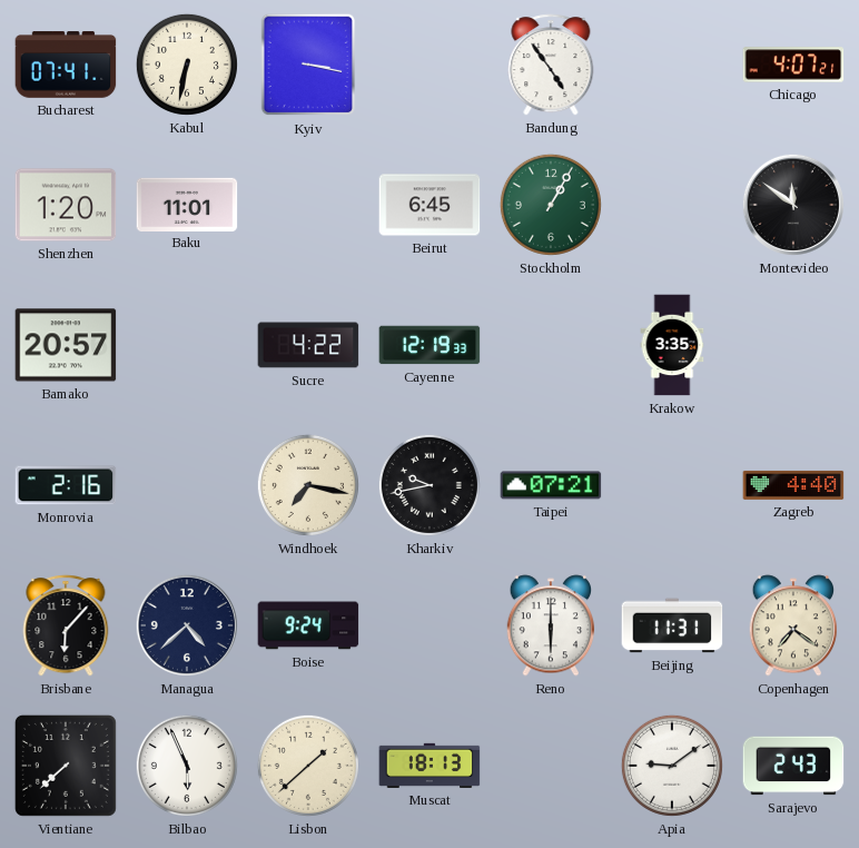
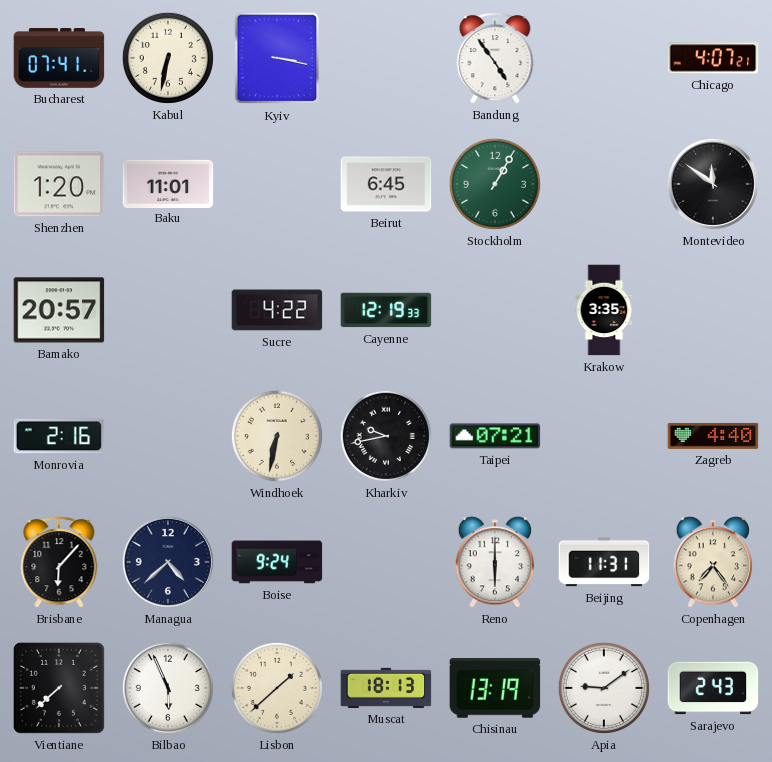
Windhoek: 7:17 -> 6:32
Copenhagen: 7:21 -> 7:24
Chisinau: none -> 13:19
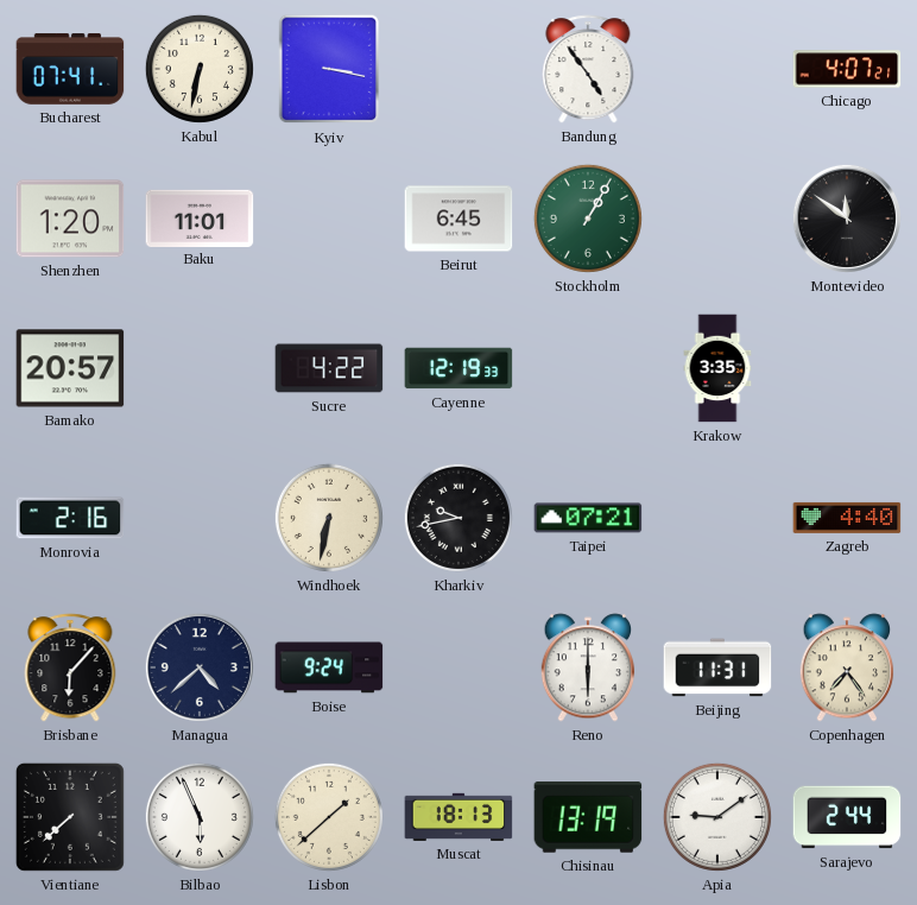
Sarajevo: 2:43 -> 2:44
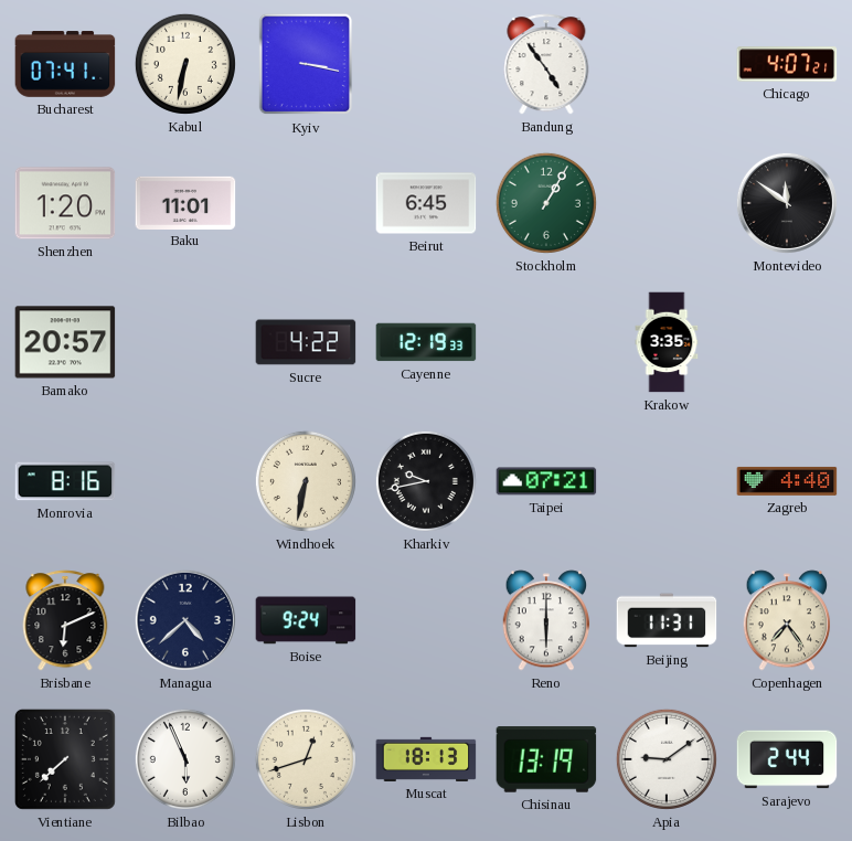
Monrovia: 2:16 -> 8:16
Brisbane: 6:07 -> 6:11
Lisbon: 1:38 -> 12:42
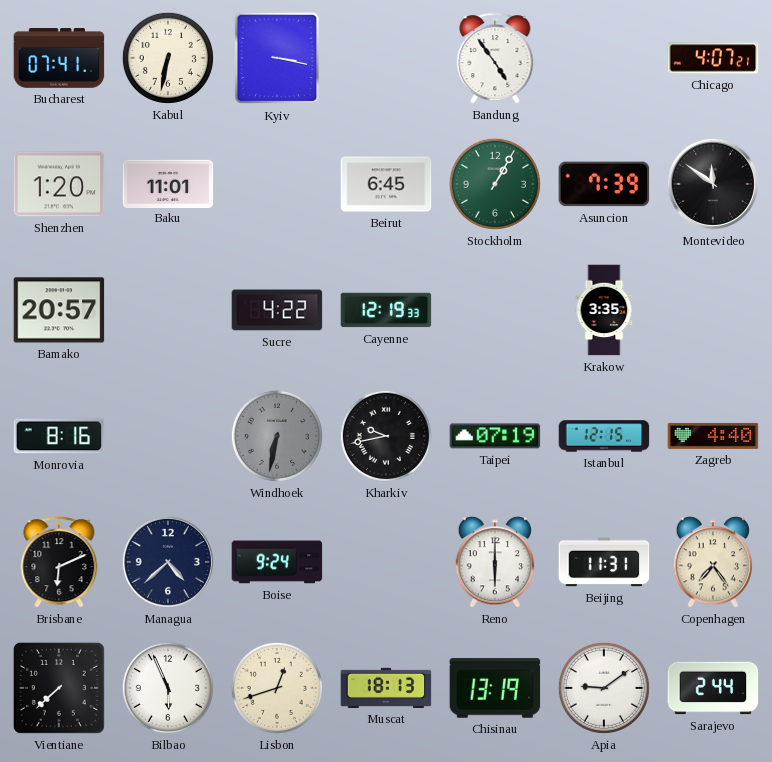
Asuncion: none -> 7:39
Windhoek dial: cream -> grey
Taipei: 07:21 -> 07:19
Istanbul: none -> 12:15
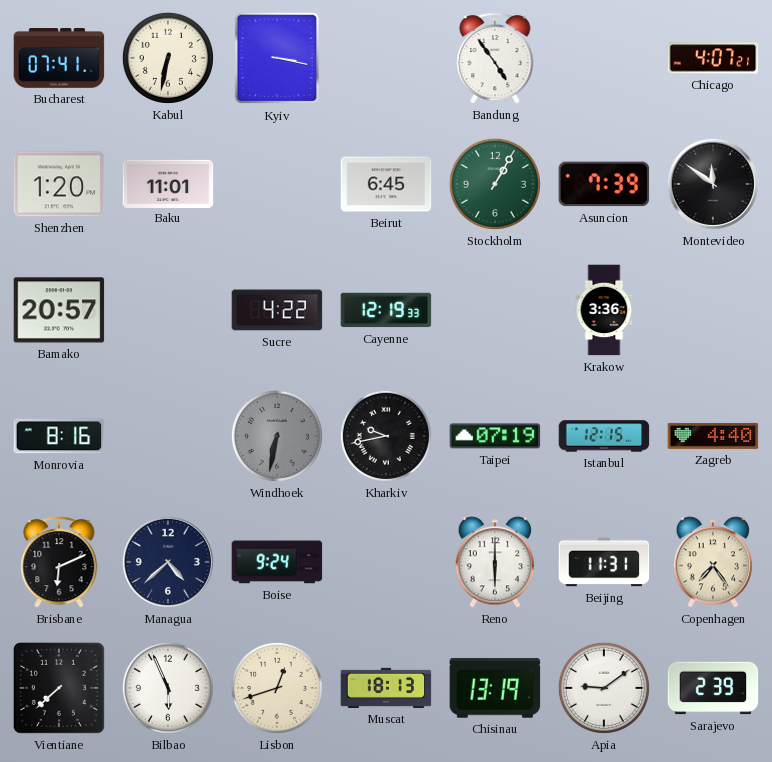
Krakow: 3:35 -> 3:36
Sarajevo: 2:44 -> 2:39
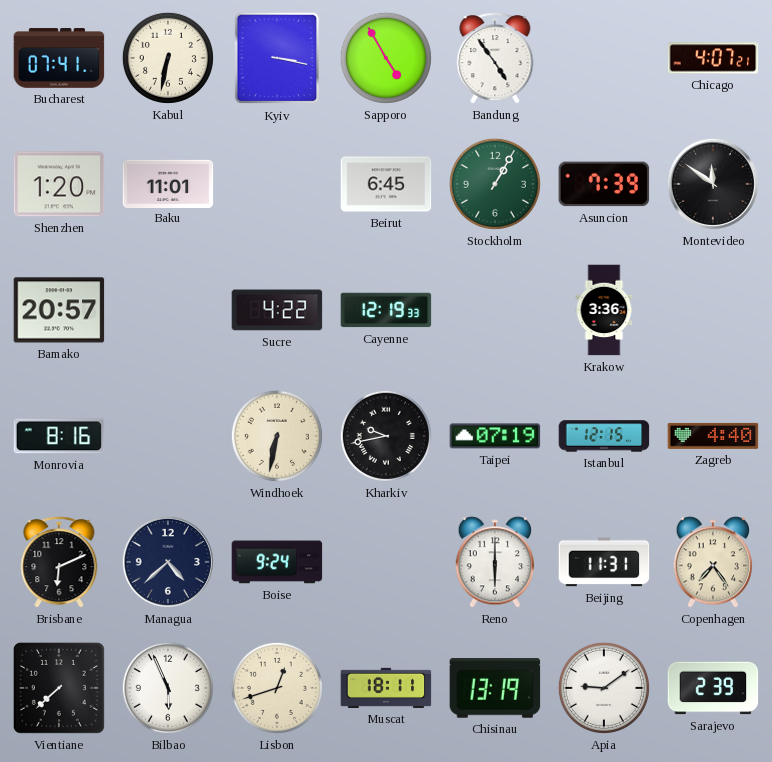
Sapporo: none -> 4:55
Windhoek dial: grey -> cream
Muscat: 18:13 -> 18:11
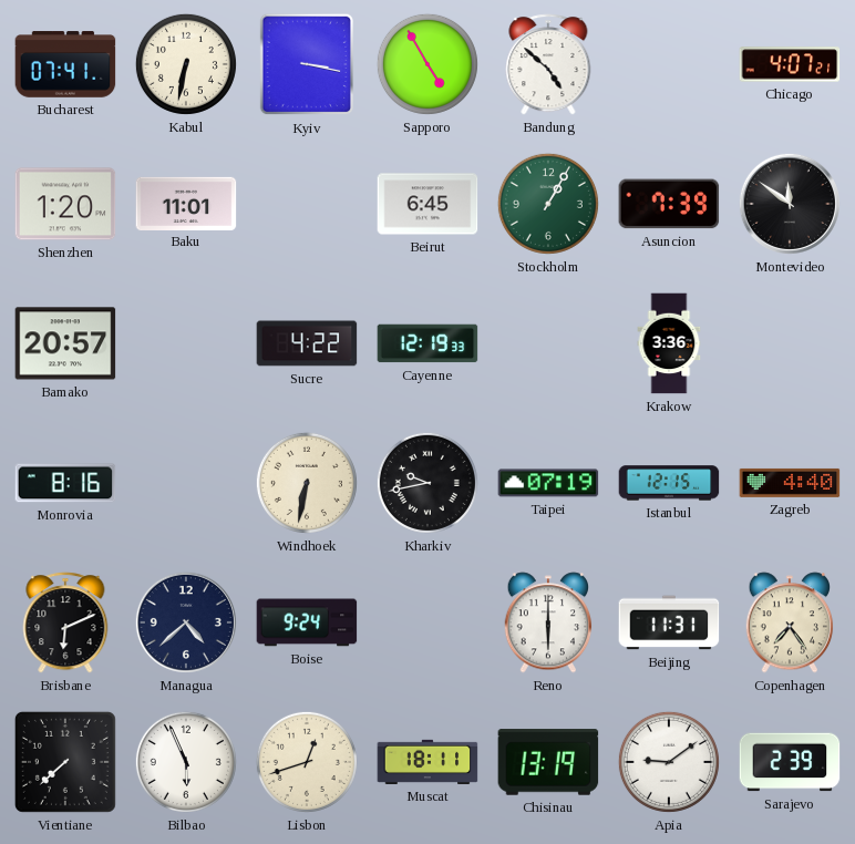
Bandung: 4:54 -> 4:52
